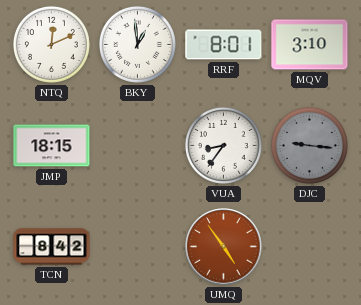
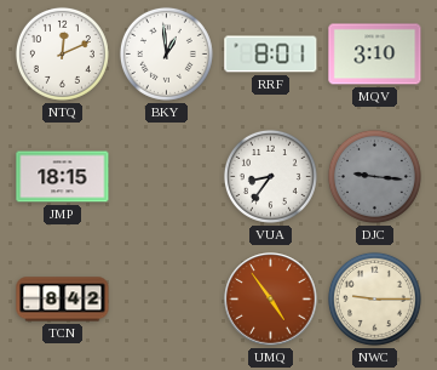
NWC: none -> 9:15
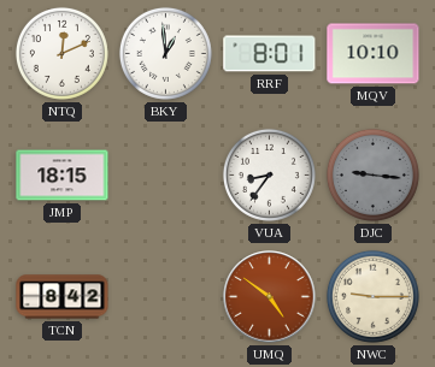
MQV: 3:10 -> 10:10
UMQ: 4:54 -> 4:51
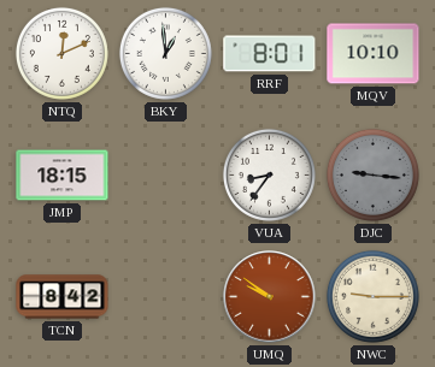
UMQ: 4:51 -> 9:51
